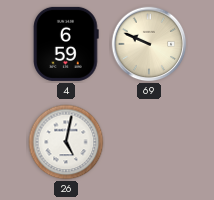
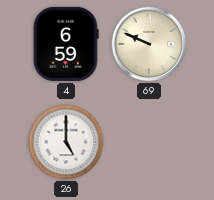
26: 5:02 -> 5:00
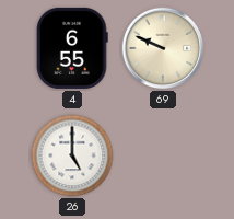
4: 6:59 -> 6:55
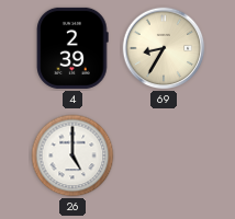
4: 6:55 -> 2:39
69: 9:49 -> 8:35
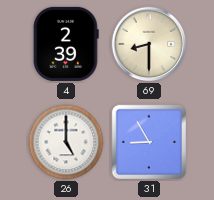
69: 8:35 -> 8:30
31: none -> 8:55
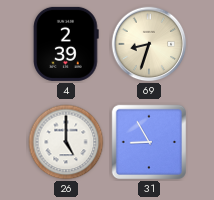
69: 8:30 -> 8:33
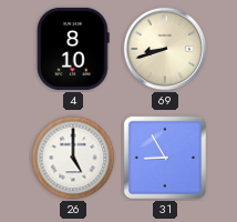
4: 2:39 -> 8:10
69: 8:33 -> 8:42
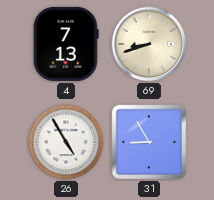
4: 8:10 -> 7:13
26: 5:00 -> 4:55
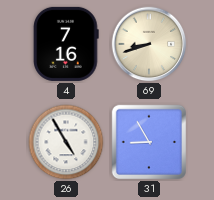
4: 7:13 -> 7:16
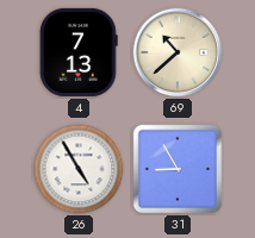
4: 7:16 -> 7:13
69: 8:42 -> 10:38
